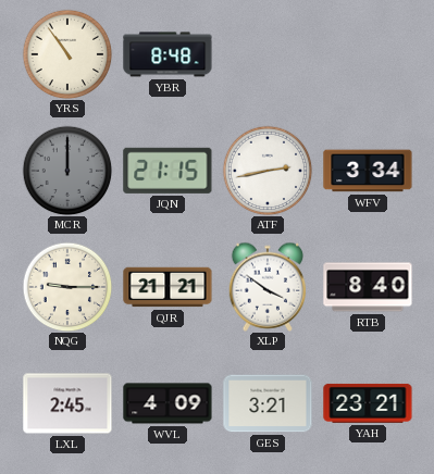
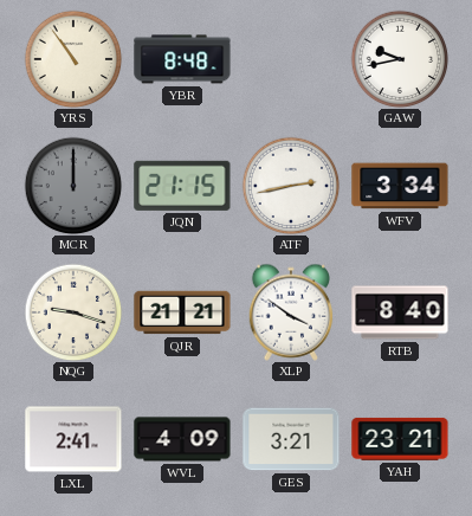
GAW: none -> 9:43
NQG: 9:15 -> 9:18
LXL: 2:45 -> 2:41
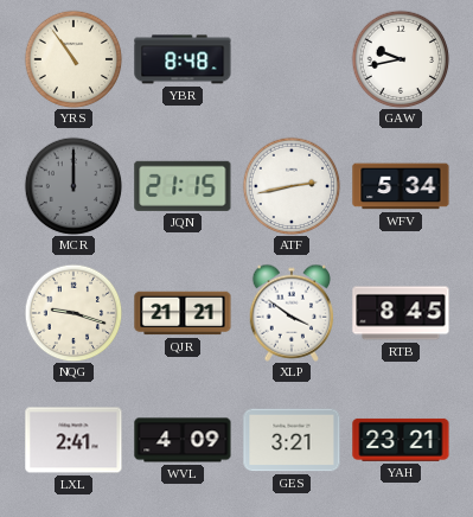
WFV: 3:34 -> 5:34
RTB: 8:40 -> 8:45
